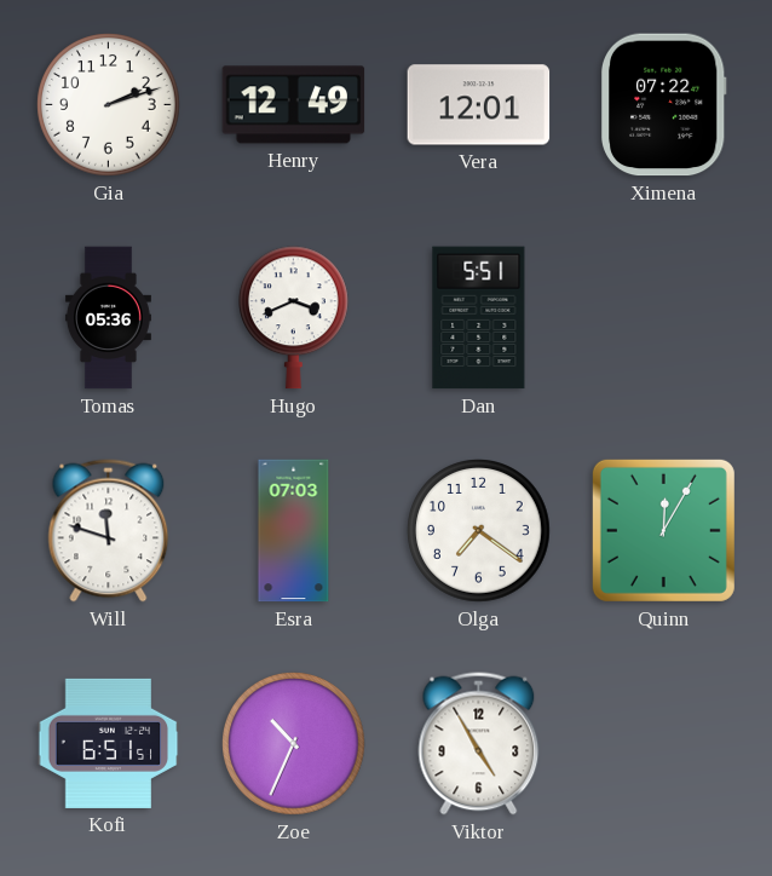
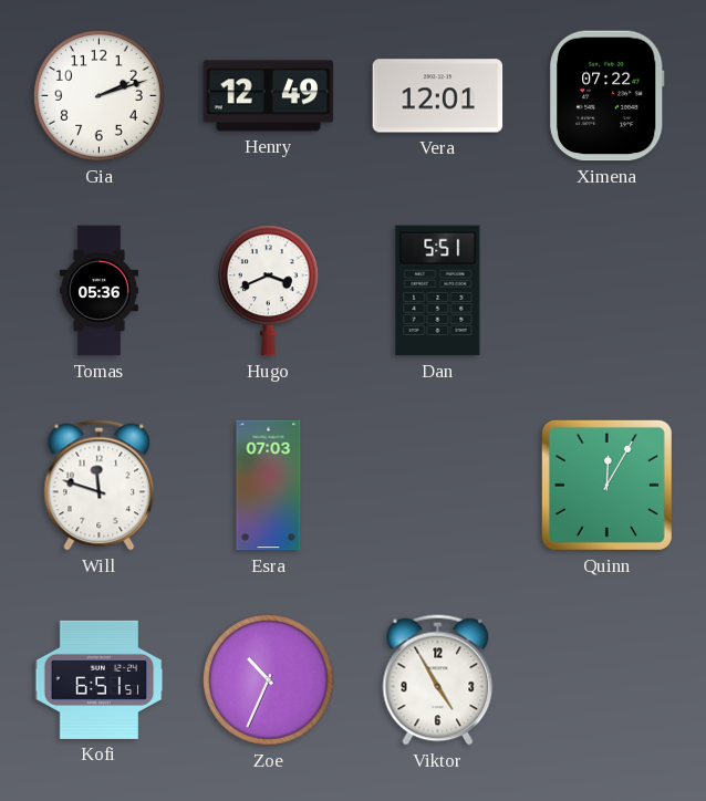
Olga: 7:21 -> none
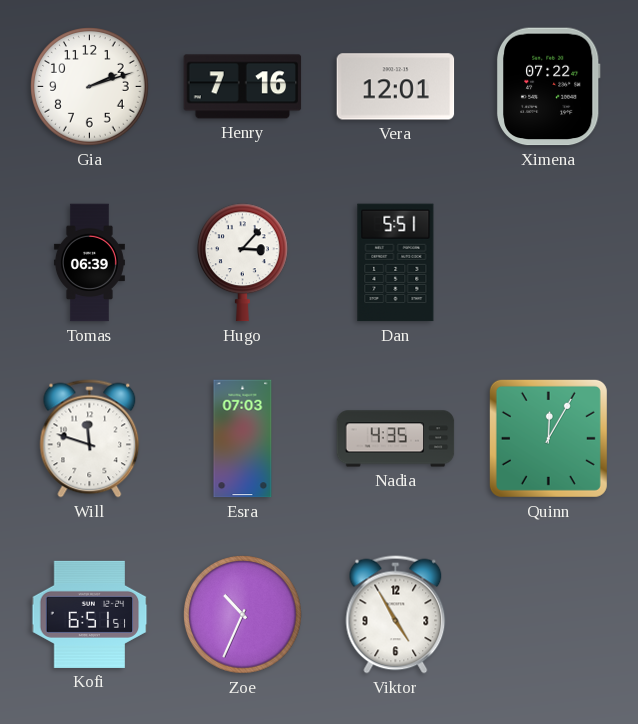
Henry: 12:49 -> 7:16
Tomas: 05:36 -> 06:39
Hugo: 3:41 -> 3:07
Nadia: none -> 4:35
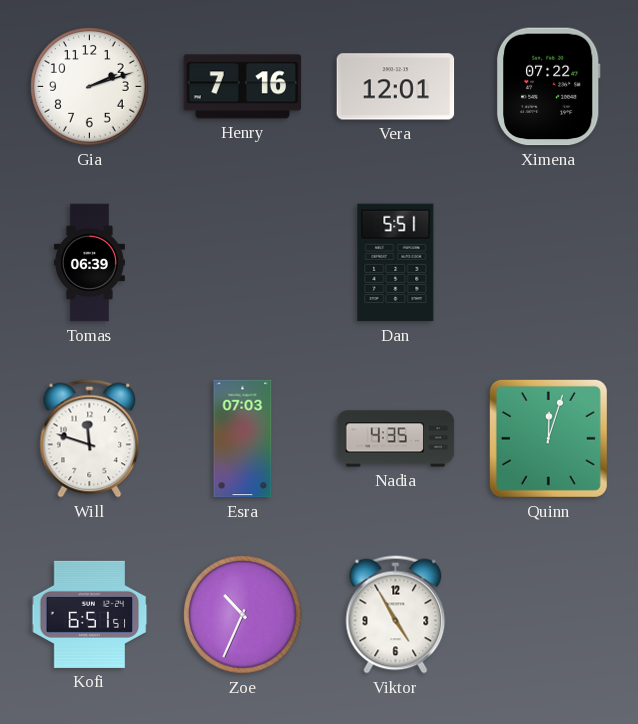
Hugo: 3:07 -> none
Quinn: 12:05 -> 12:03
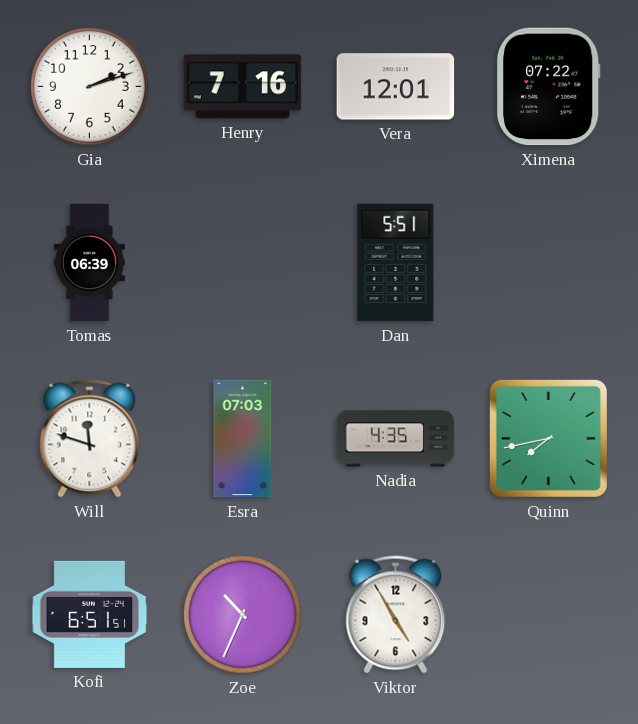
Quinn: 12:03 -> 7:43
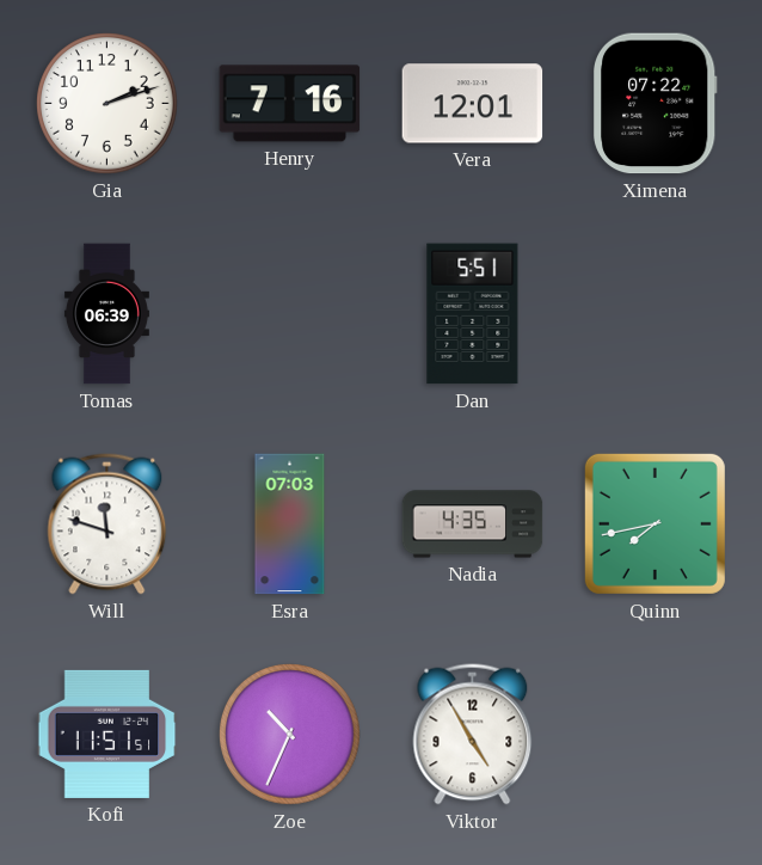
Kofi: 6:51 -> 11:51
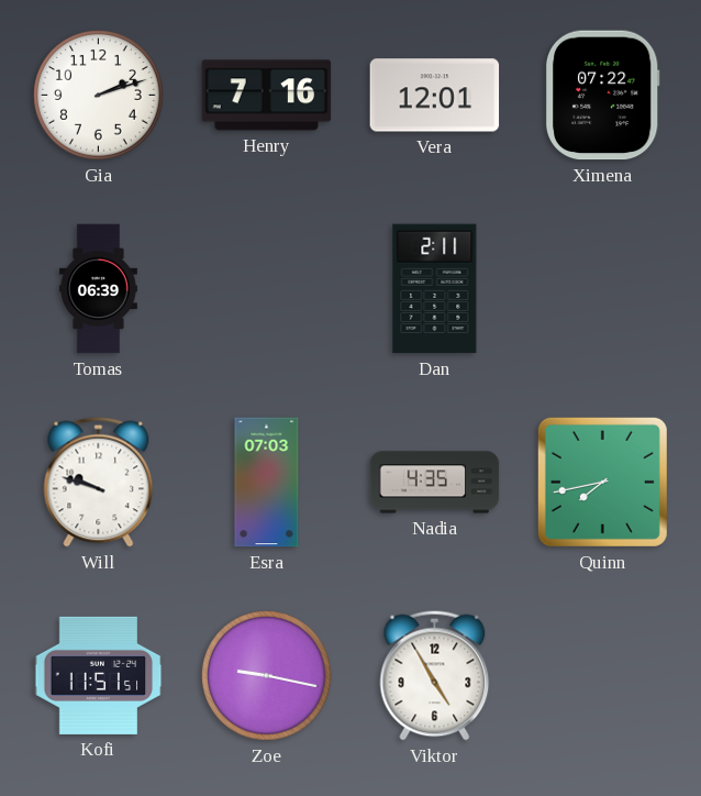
Dan: 5:51 -> 2:11
Will: 11:48 -> 9:48
Zoe: 10:34 -> 9:17
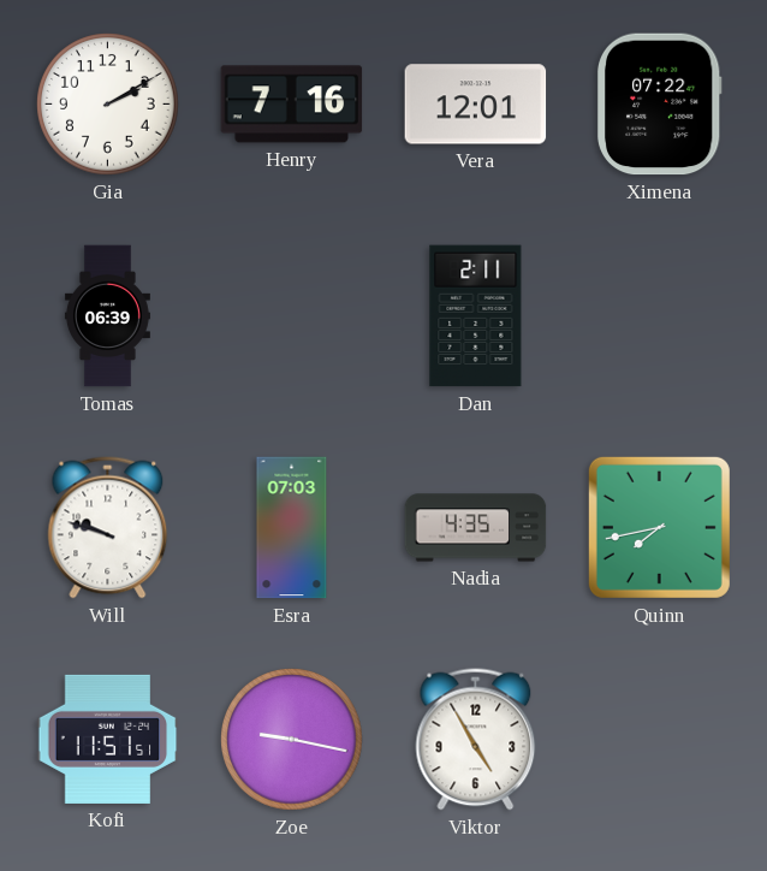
Gia: 2:12 -> 2:10
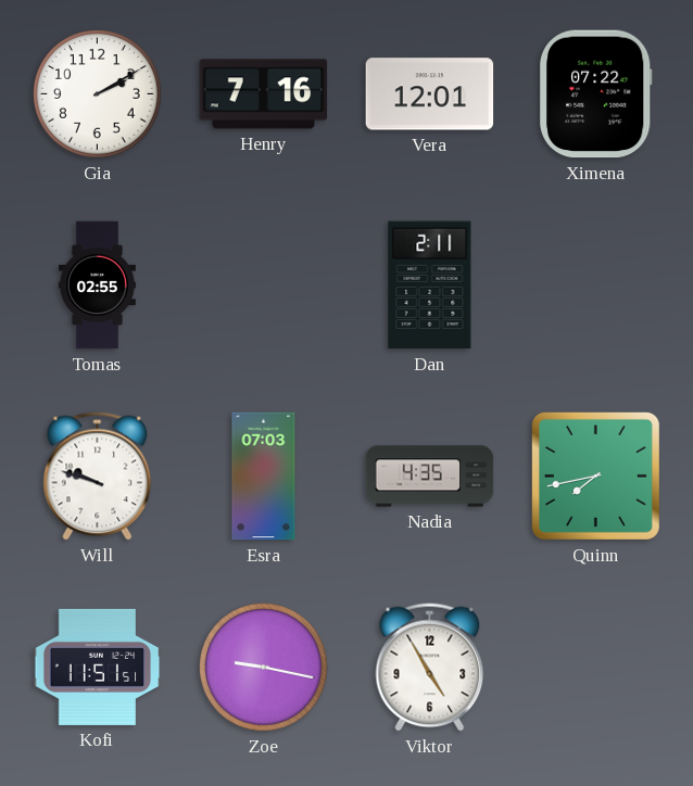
Tomas: 06:39 -> 02:55
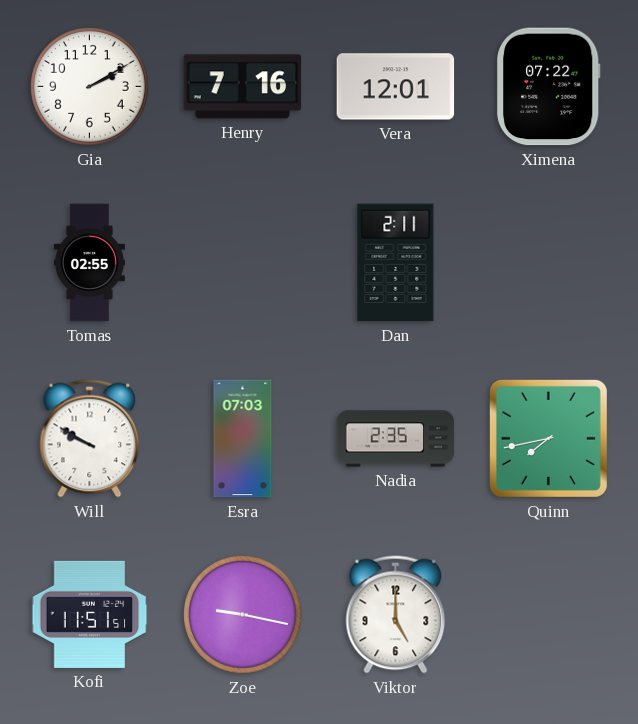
Will: 9:48 -> 9:50
Nadia: 4:35 -> 2:35
Viktor: 4:55 -> 5:00
